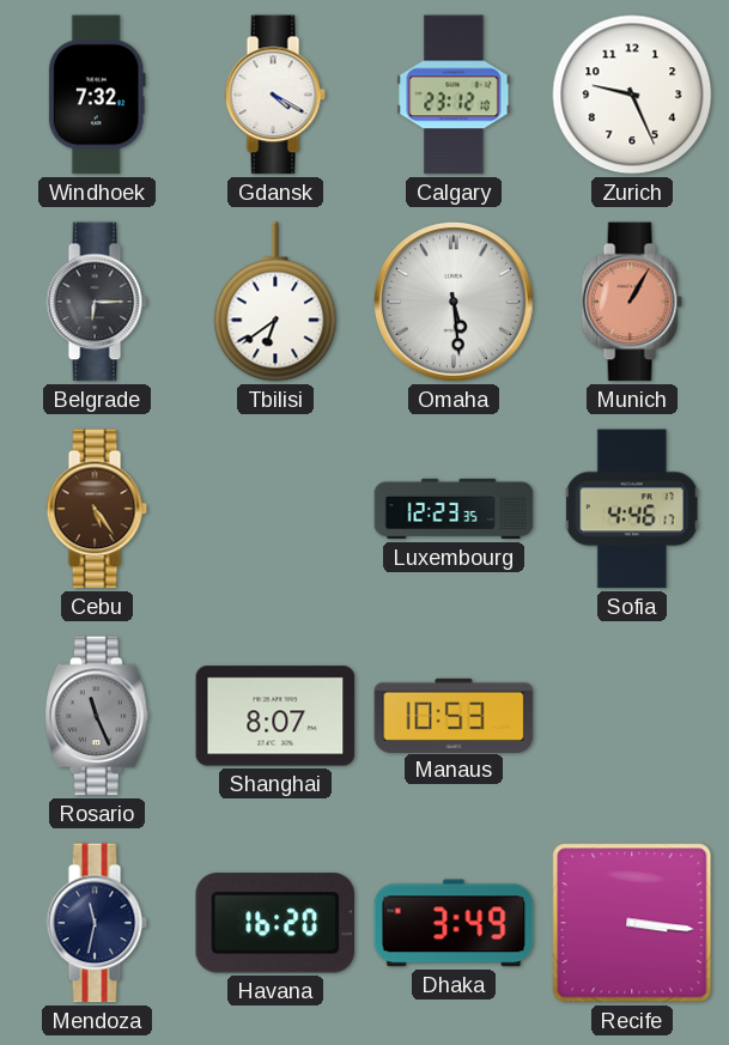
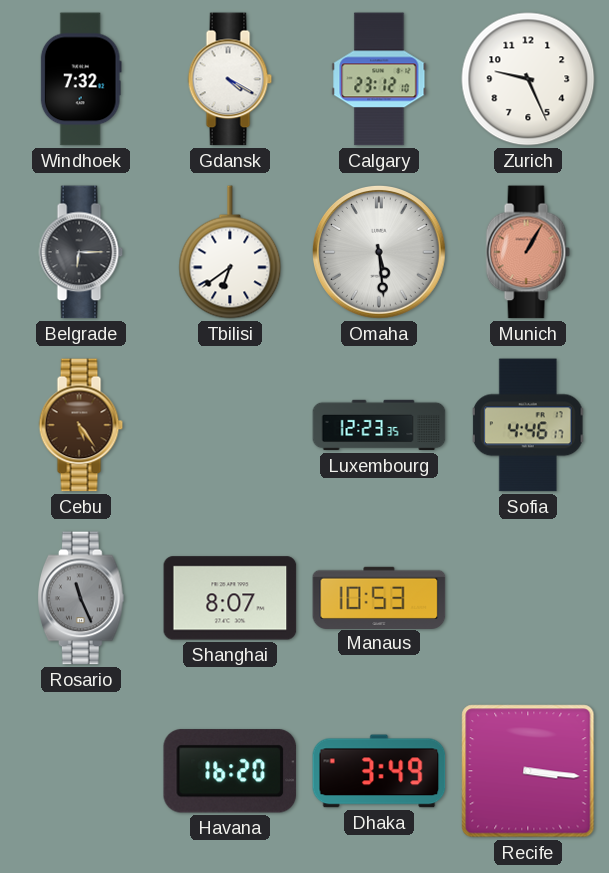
Mendoza: 11:32 -> none
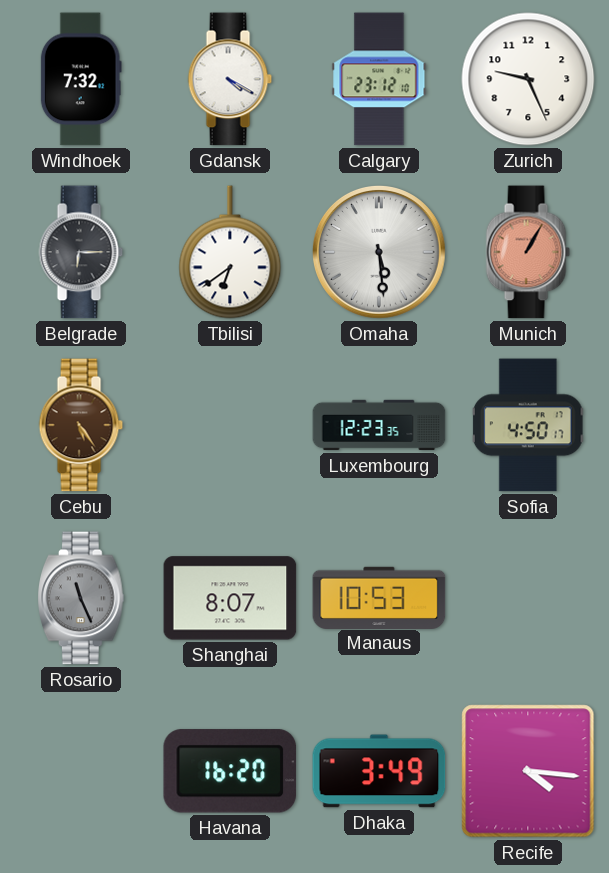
Sofia: 4:46 -> 4:50
Recife: 3:16 -> 4:16
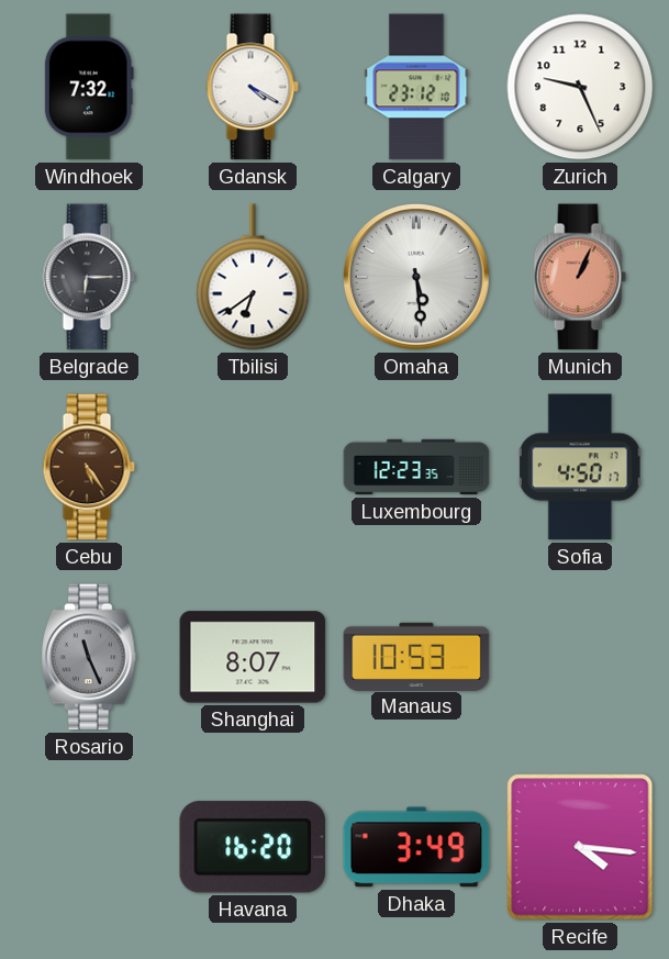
Munich: 1:05 -> 1:04
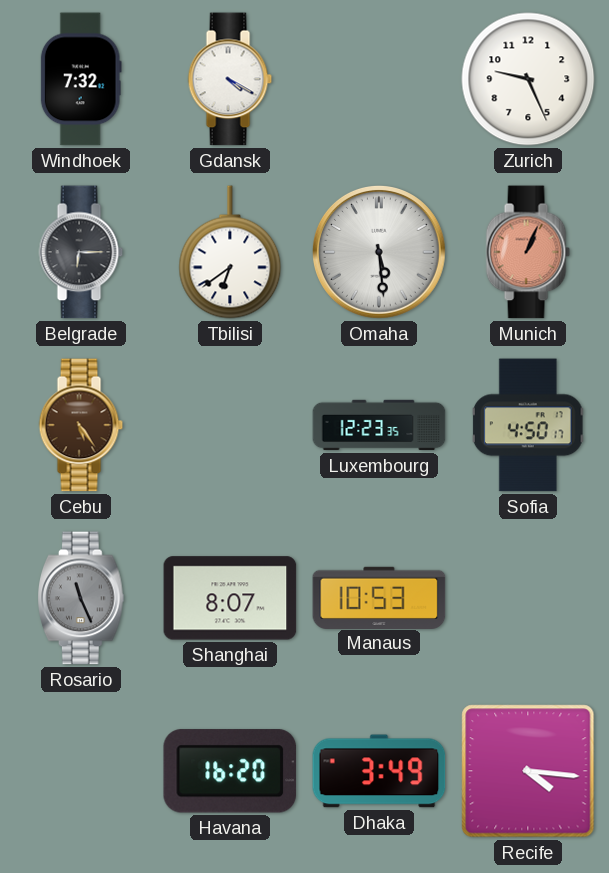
Calgary: 23:12 -> none
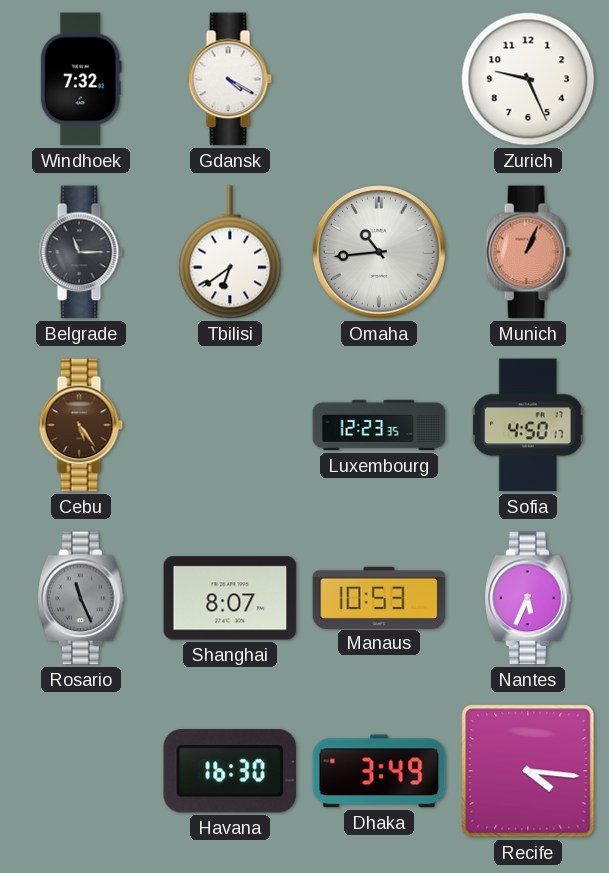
Belgrade: 6:15 -> 11:15
Omaha: 5:29 -> 10:44
Nantes: none -> 5:34
Havana: 16:20 -> 16:30
